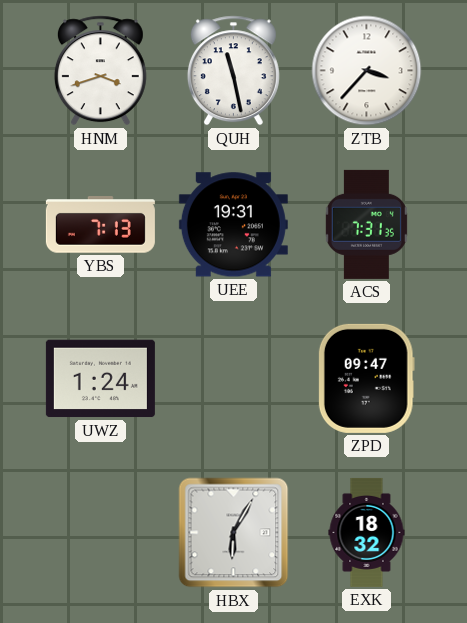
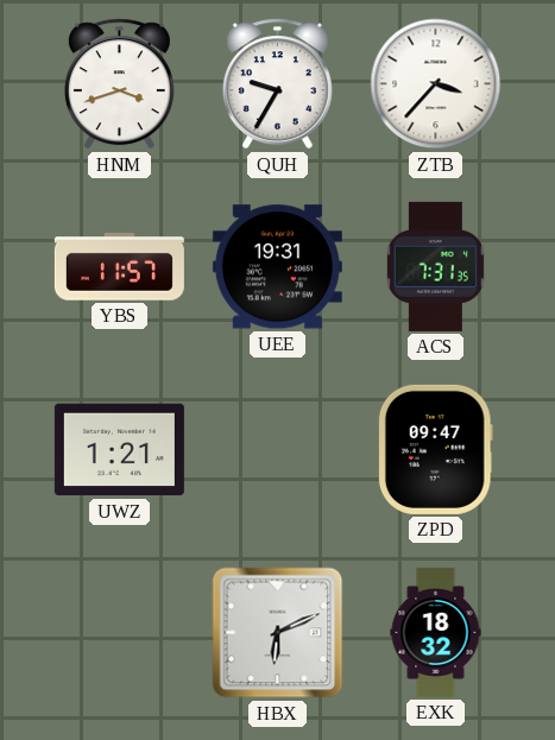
QUH: 11:28 -> 9:35
YBS: 7:13 -> 11:57
UWZ: 1:24 -> 1:21
HBX: 6:05 -> 6:11
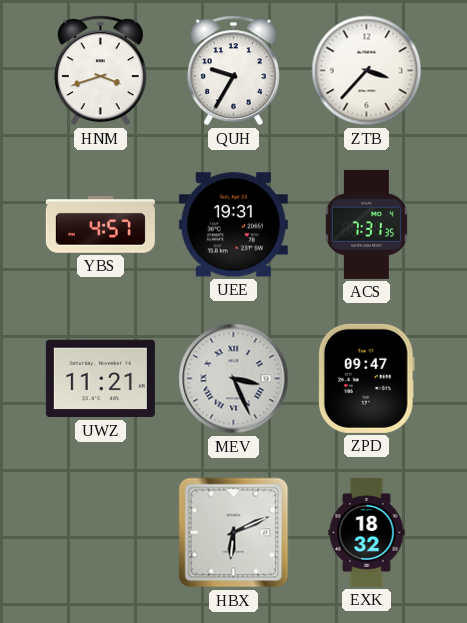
YBS: 11:57 -> 4:57
UWZ: 1:21 -> 11:21
MEV: none -> 3:26
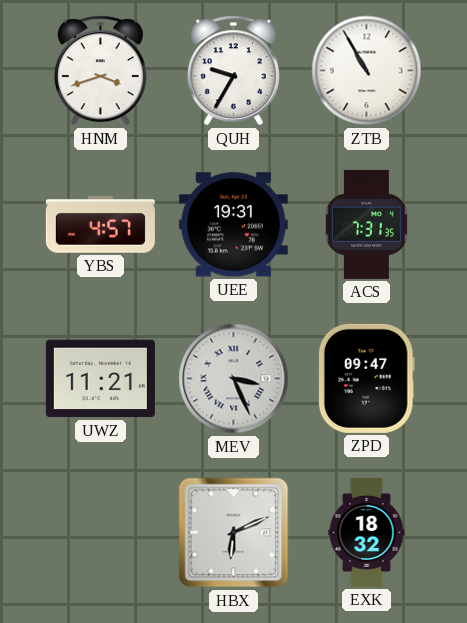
ZTB: 3:37 -> 10:55
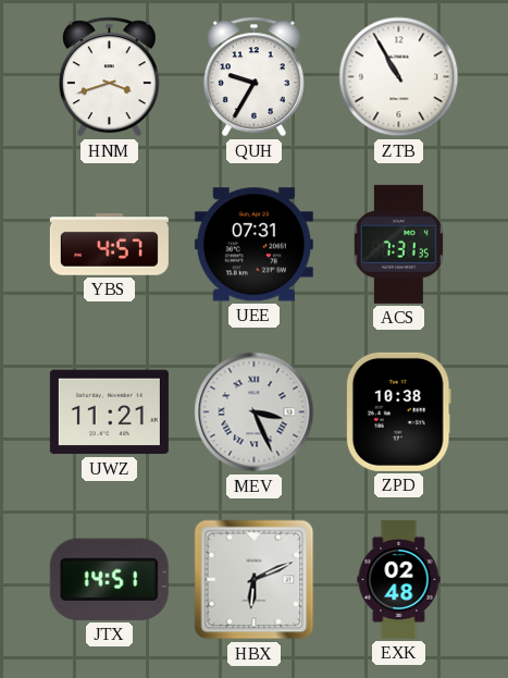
UEE: 19:31 -> 07:31
ZPD: 09:47 -> 10:38
JTX: none -> 14:51
EXK: 18:32 -> 02:48
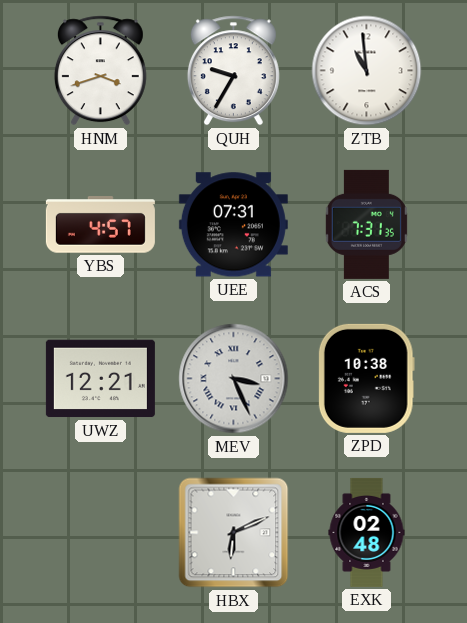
ZTB: 10:55 -> 10:59
UWZ: 11:21 -> 12:21
JTX: 14:51 -> none
